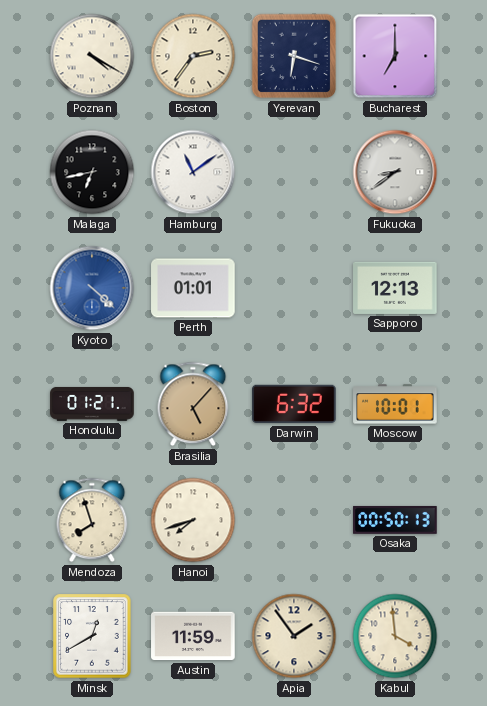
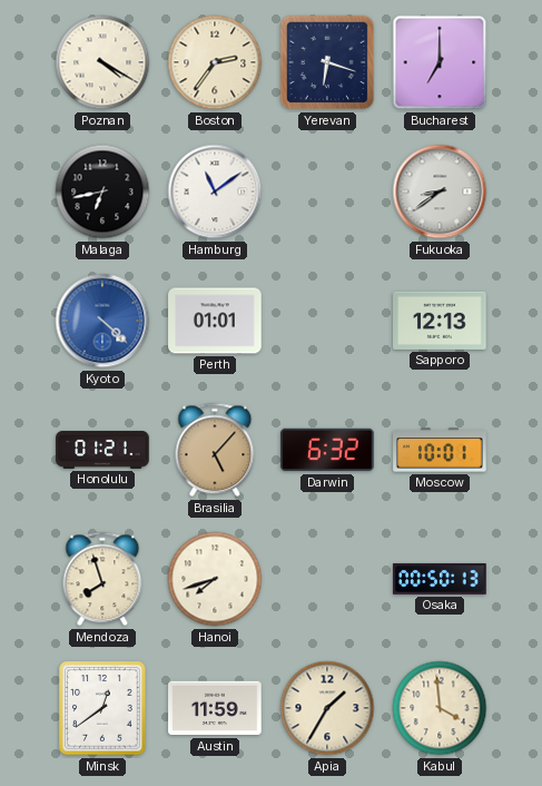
Minsk: 12:40 -> 12:39
Apia: 1:54 -> 1:35
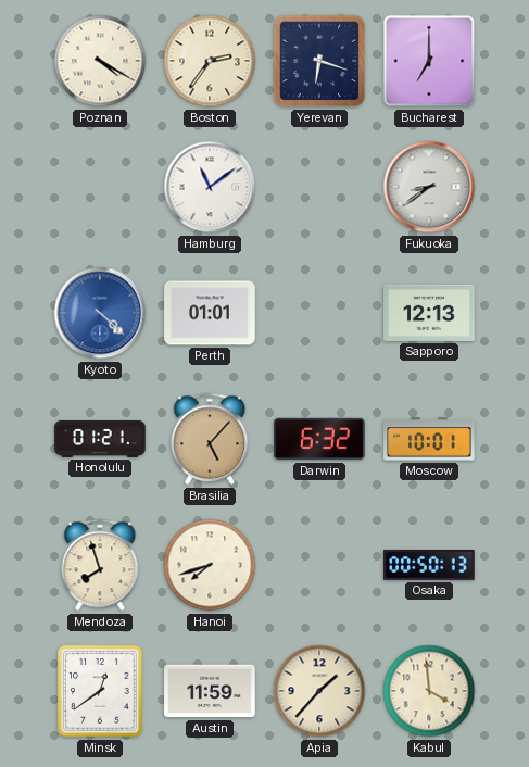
Malaga: 6:43 -> none
Apia: 1:35 -> 1:37
